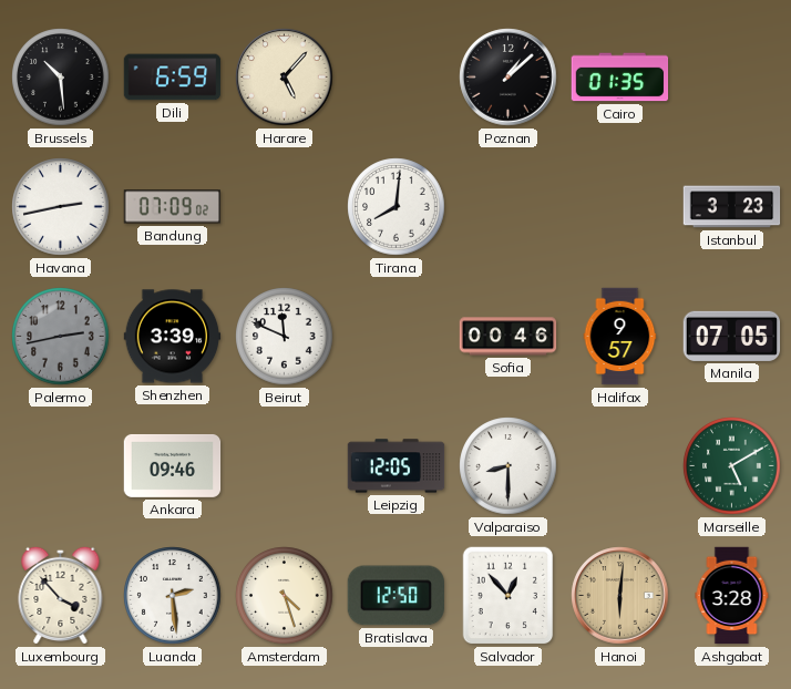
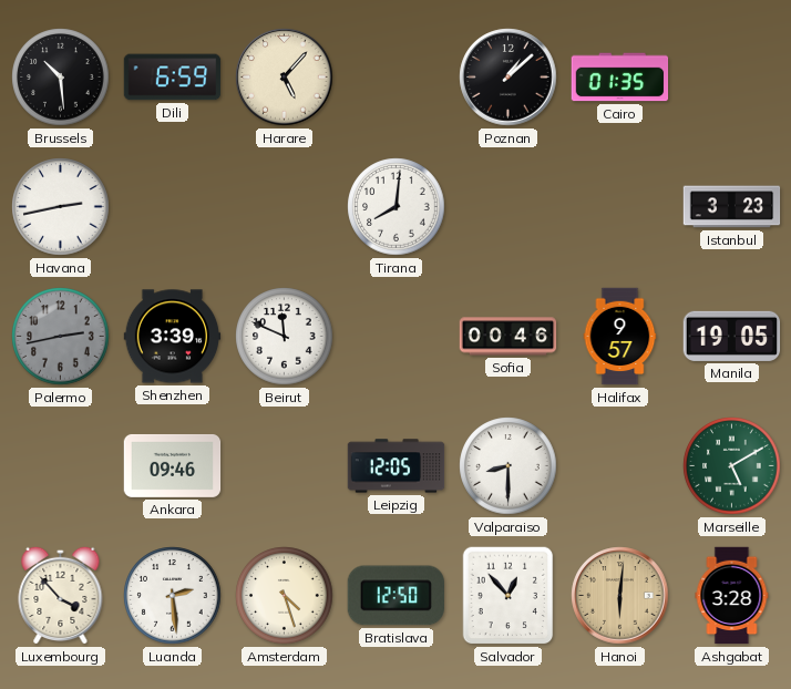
Bandung: 07:09 -> none
Manila: 07:05 -> 19:05
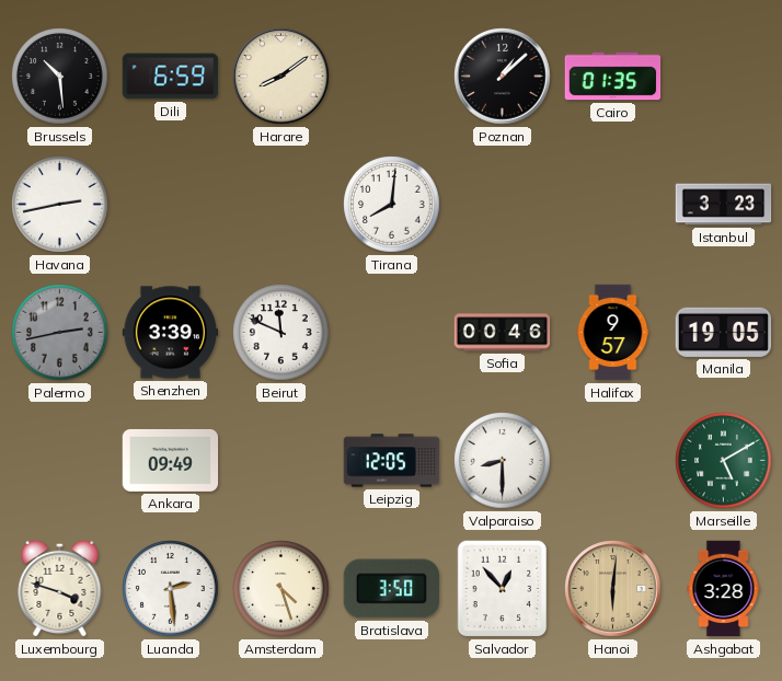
Harare: 5:07 -> 8:09
Ankara: 09:46 -> 09:49
Luxembourg: 3:53 -> 3:48
Bratislava: 12:50 -> 3:50
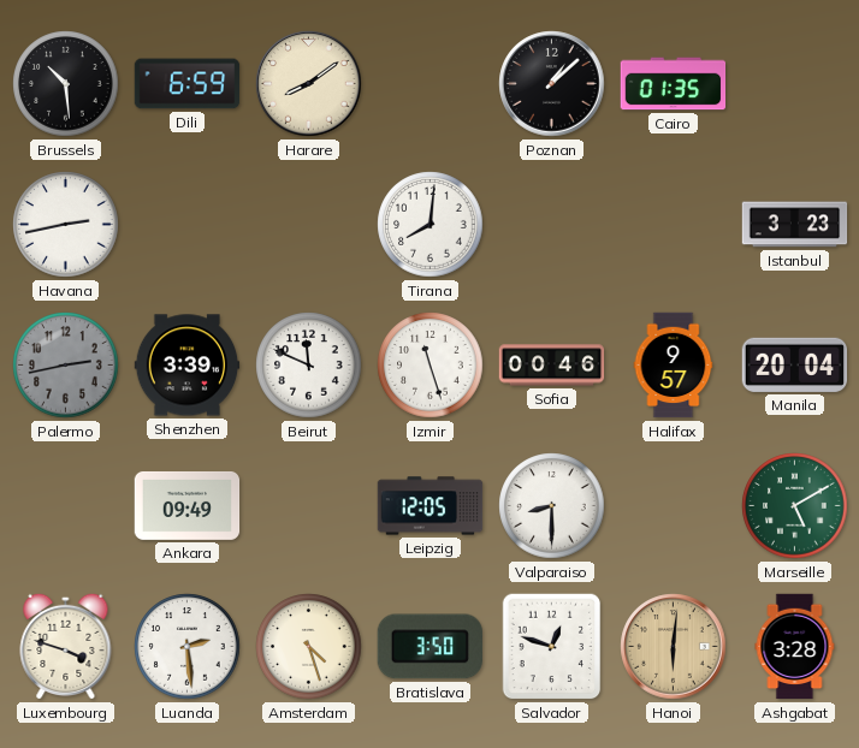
Izmir: none -> 11:27
Manila: 19:05 -> 20:04
Salvador: 12:53 -> 12:48
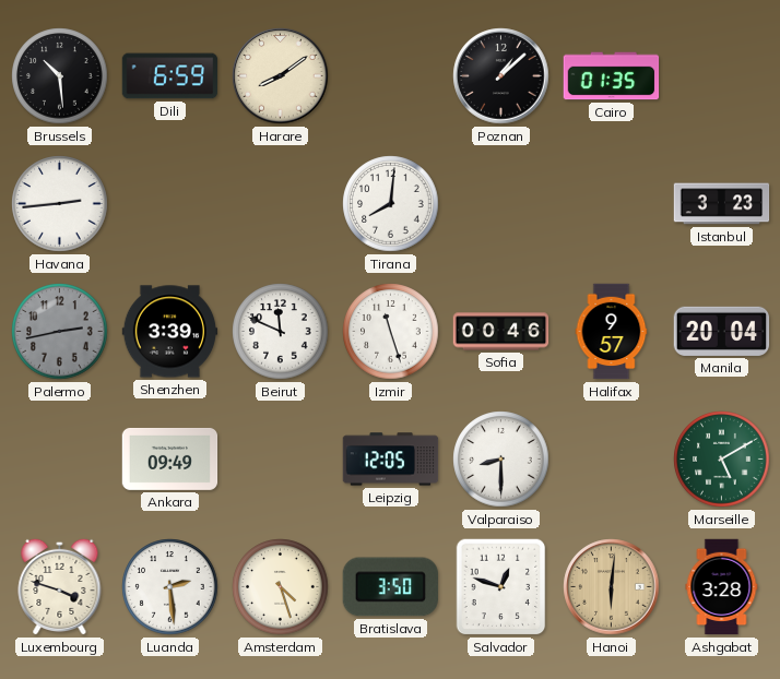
Havana: 2:43 -> 2:44
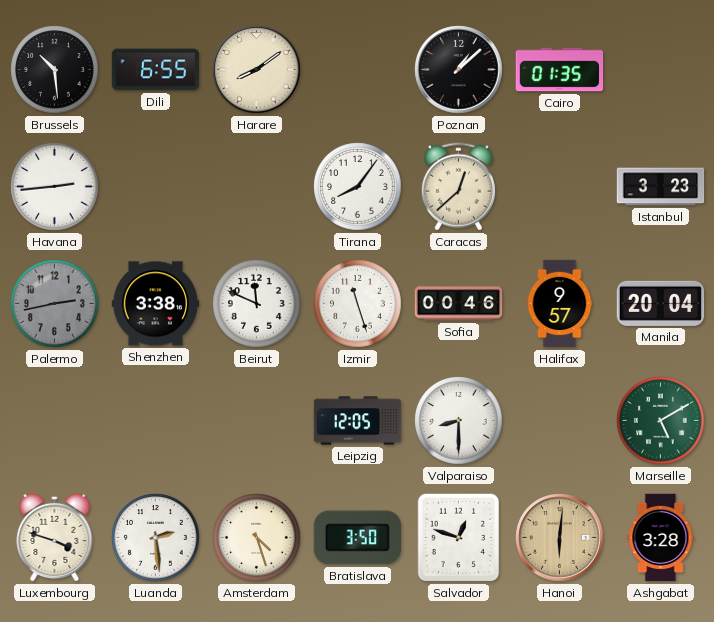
Dili: 6:59 -> 6:55
Tirana: 8:01 -> 8:06
Caracas: none -> 12:38
Shenzhen: 3:39 -> 3:38
Ankara: 09:49 -> none
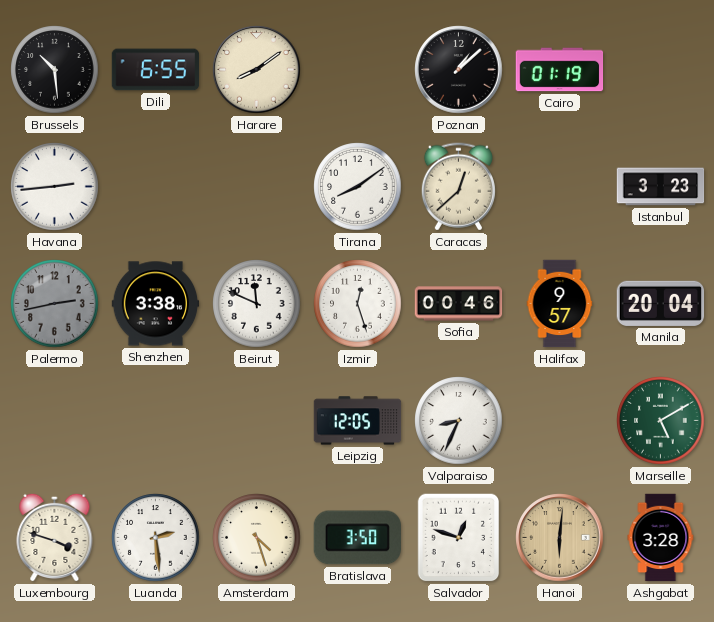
Cairo: 01:35 -> 01:19
Tirana: 8:06 -> 8:09
Izmir: 11:27 -> 12:27
Valparaiso: 8:30 -> 8:34
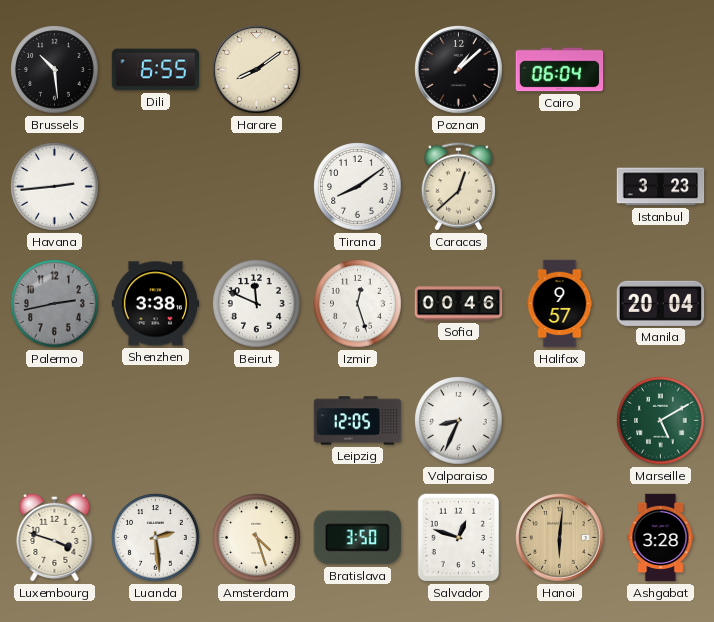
Cairo: 01:19 -> 06:04
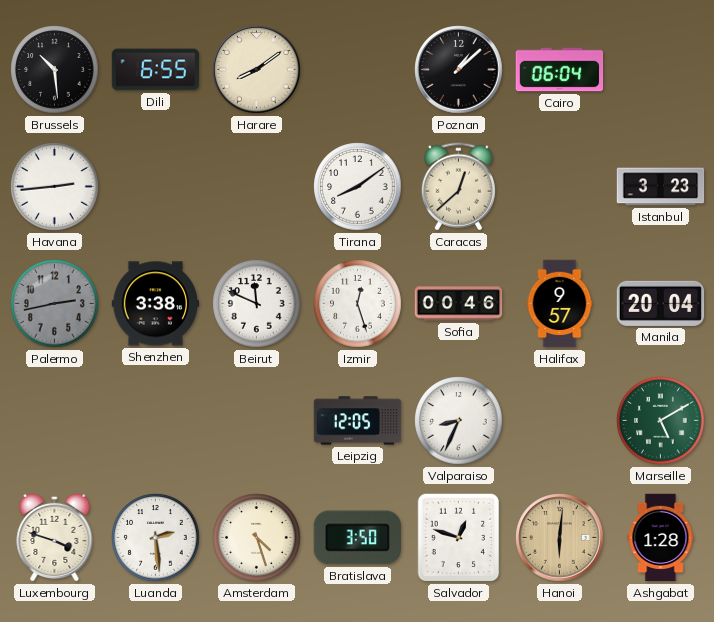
Ashgabat: 3:28 -> 1:28
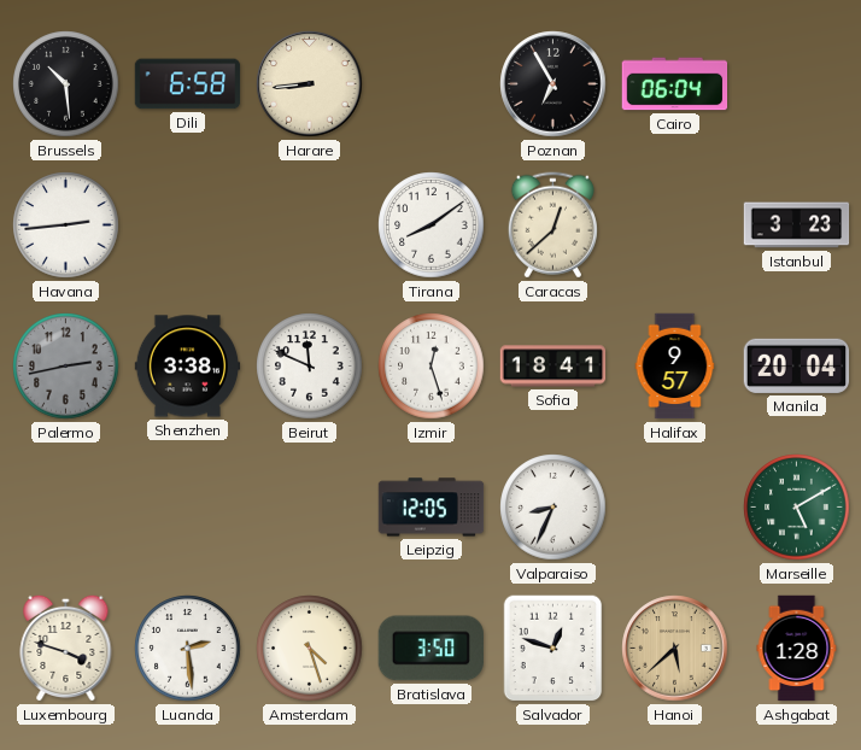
Dili: 6:55 -> 6:58
Harare: 8:09 -> 8:44
Poznan: 1:08 -> 6:55
Sofia: 00:46 -> 18:41
Hanoi: 6:01 -> 5:38
